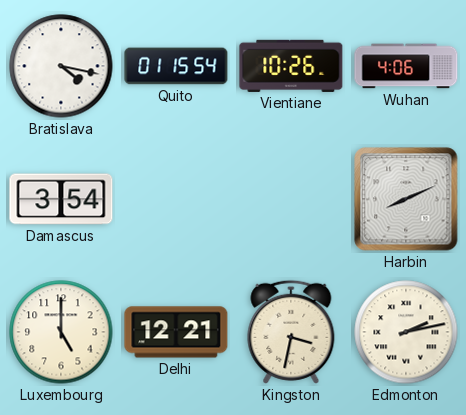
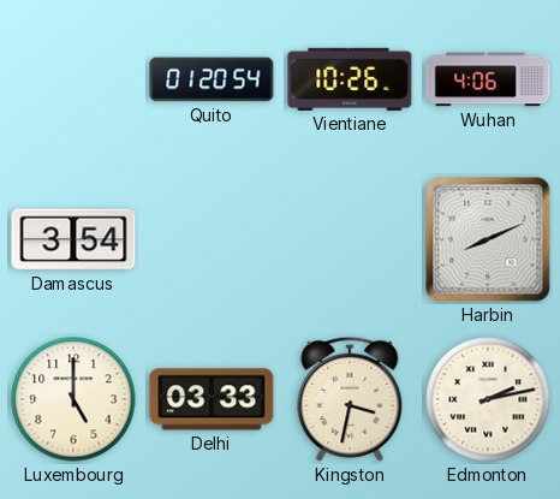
Bratislava: 4:17 -> none
Quito: 01:15 -> 01:20
Delhi: 12:21 -> 03:33
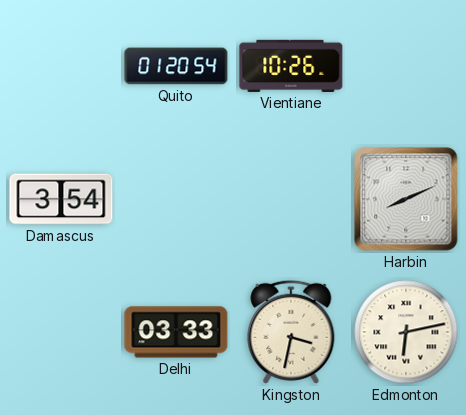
Wuhan: 4:06 -> none
Luxembourg: 5:00 -> none
Edmonton: 2:13 -> 6:13
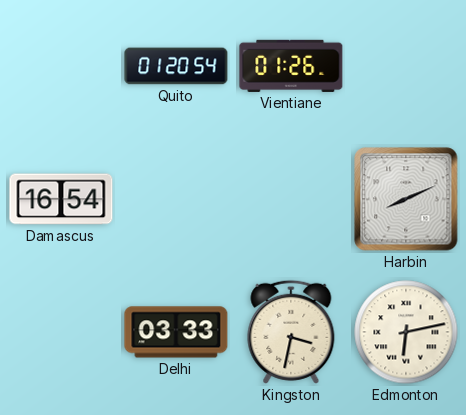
Vientiane: 10:26 -> 01:26
Damascus: 3:54 -> 16:54
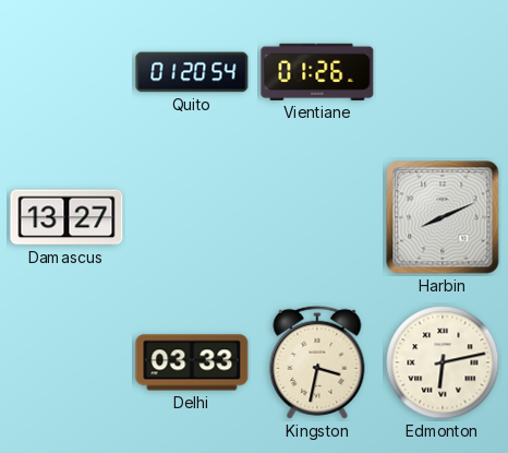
Damascus: 16:54 -> 13:27
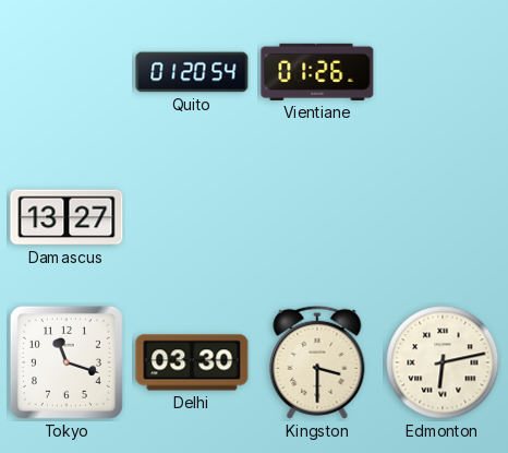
Harbin: 8:11 -> none
Tokyo: none -> 11:18
Delhi: 03:33 -> 03:30
Kingston: 3:32 -> 3:30
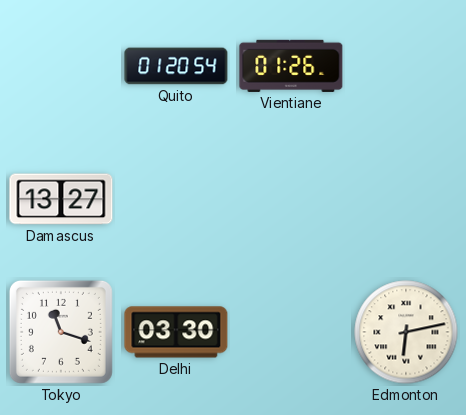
Kingston: 3:30 -> none
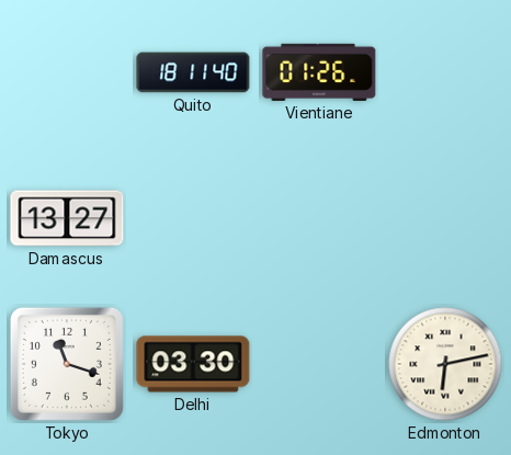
Quito: 01:20 -> 18:11
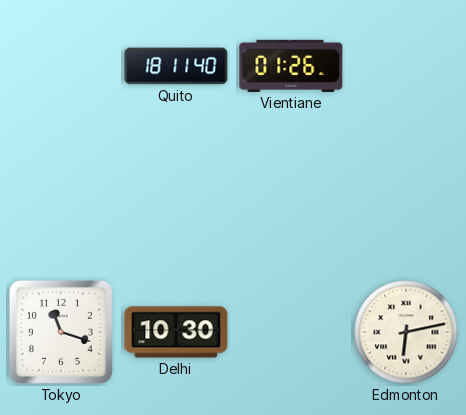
Damascus: 13:27 -> none
Delhi: 03:30 -> 10:30
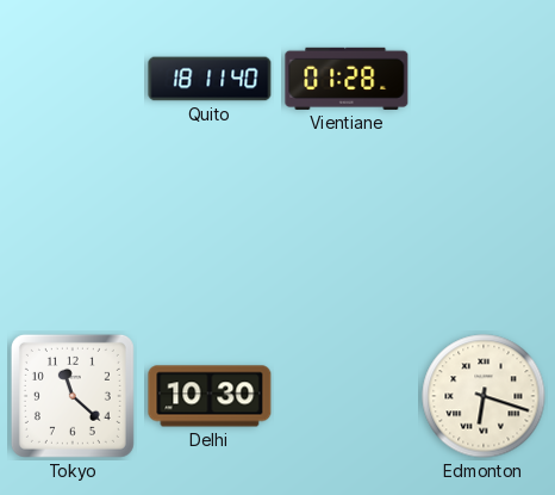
Vientiane: 01:26 -> 01:28
Tokyo: 11:18 -> 11:22
Edmonton: 6:13 -> 6:18
